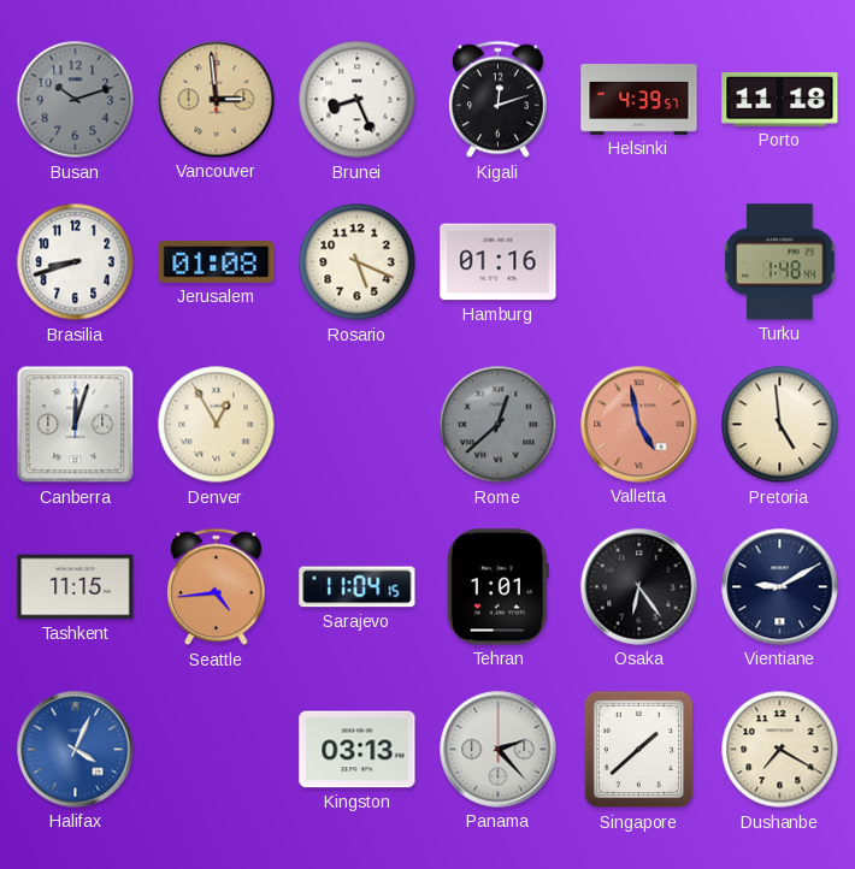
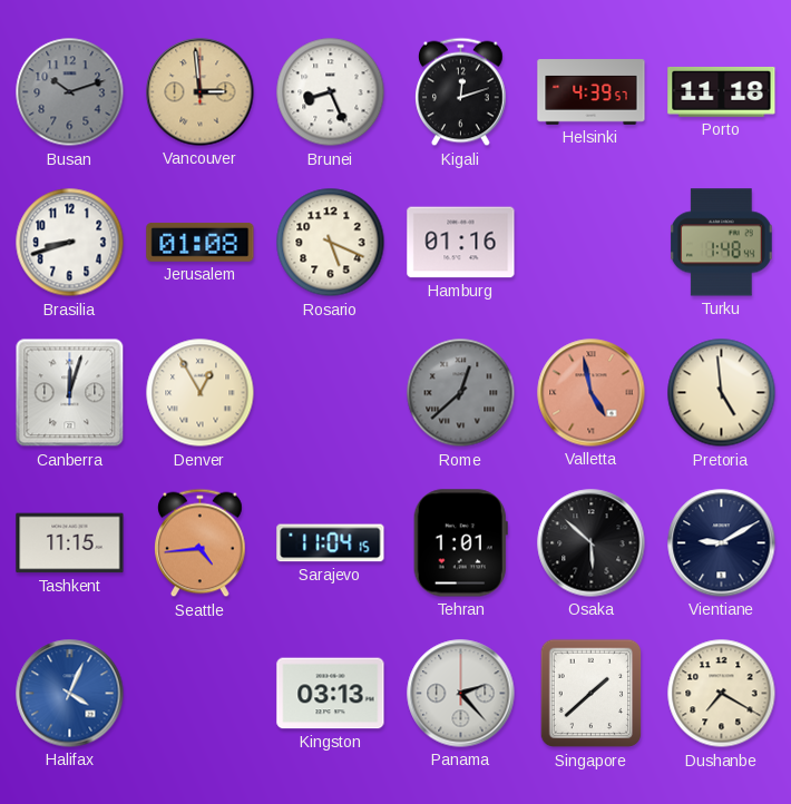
Osaka: 6:24 -> 5:52
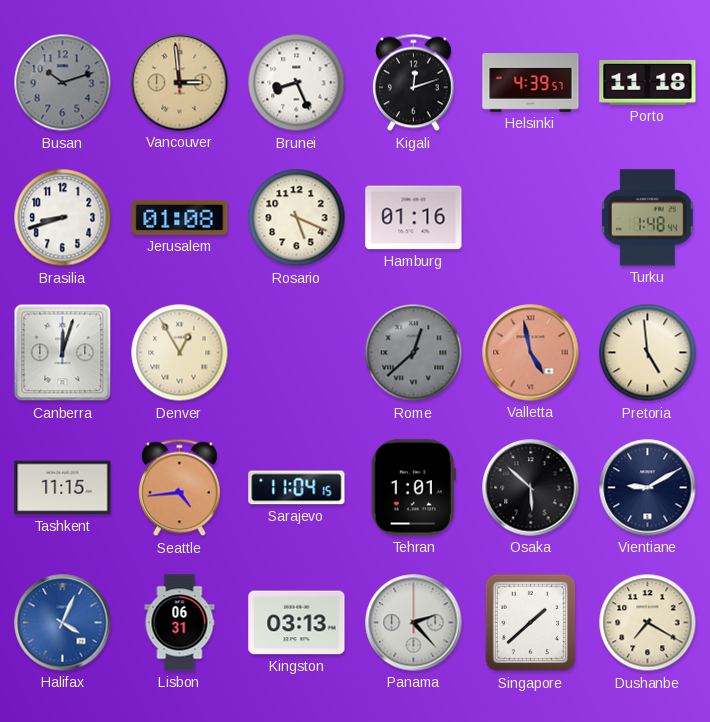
Lisbon: none -> 06:31
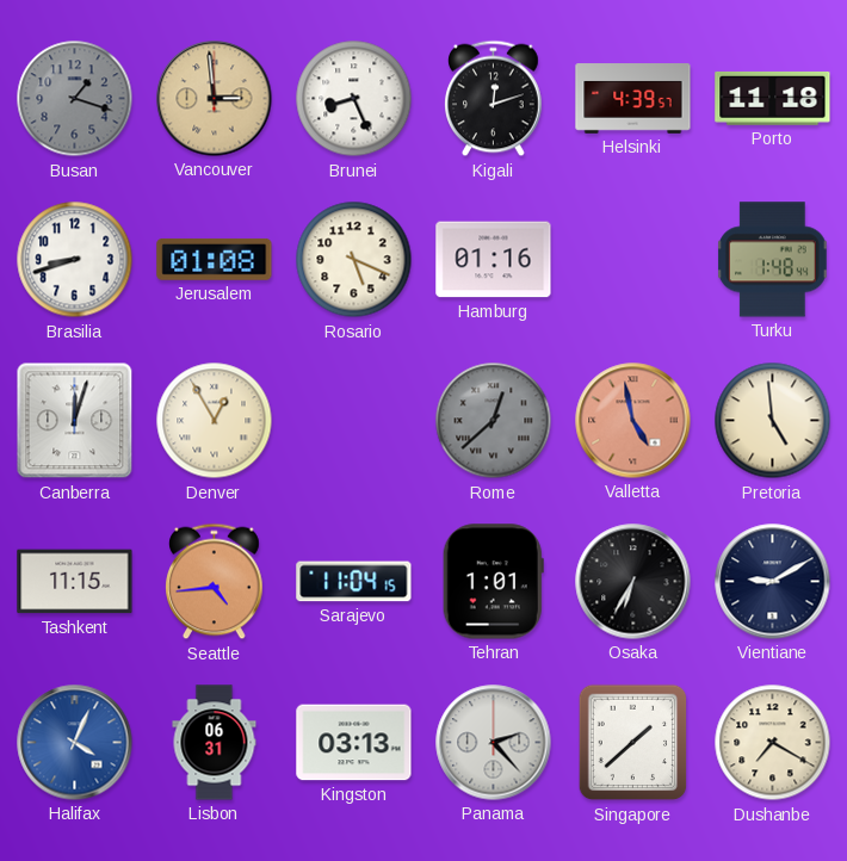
Busan: 10:12 -> 1:18
Osaka: 5:52 -> 6:35
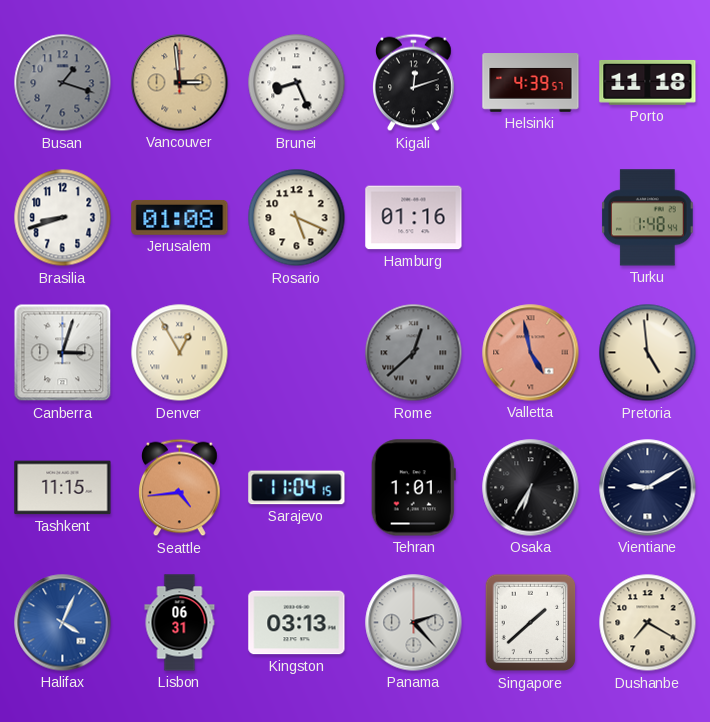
Canberra: 12:03 -> 3:03
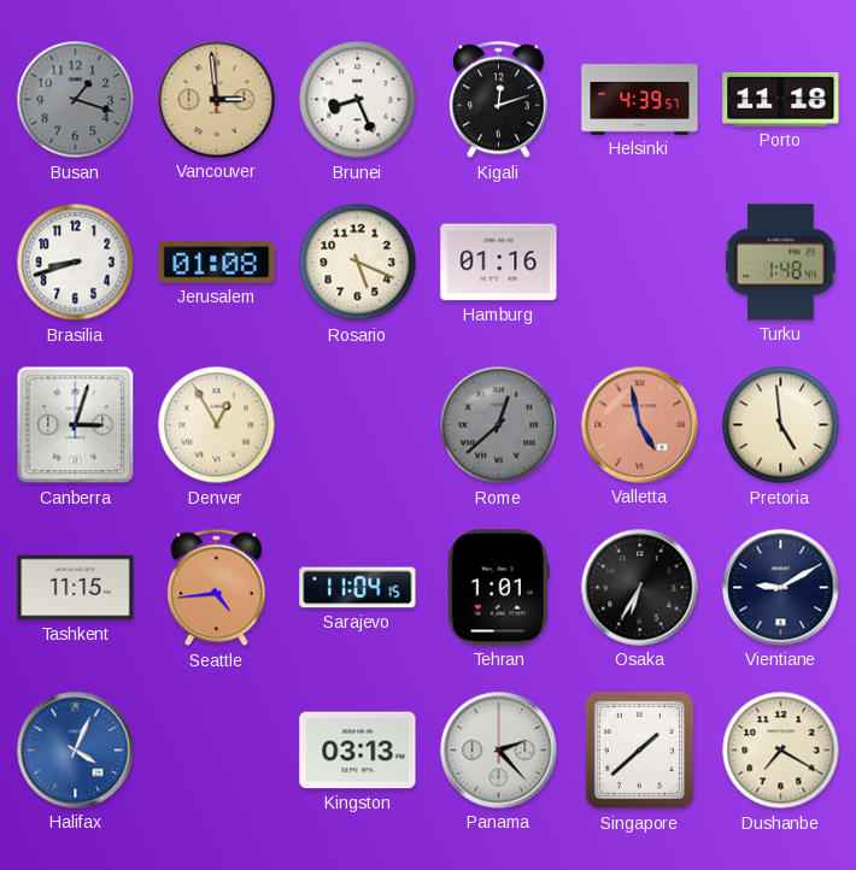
Lisbon: 06:31 -> none
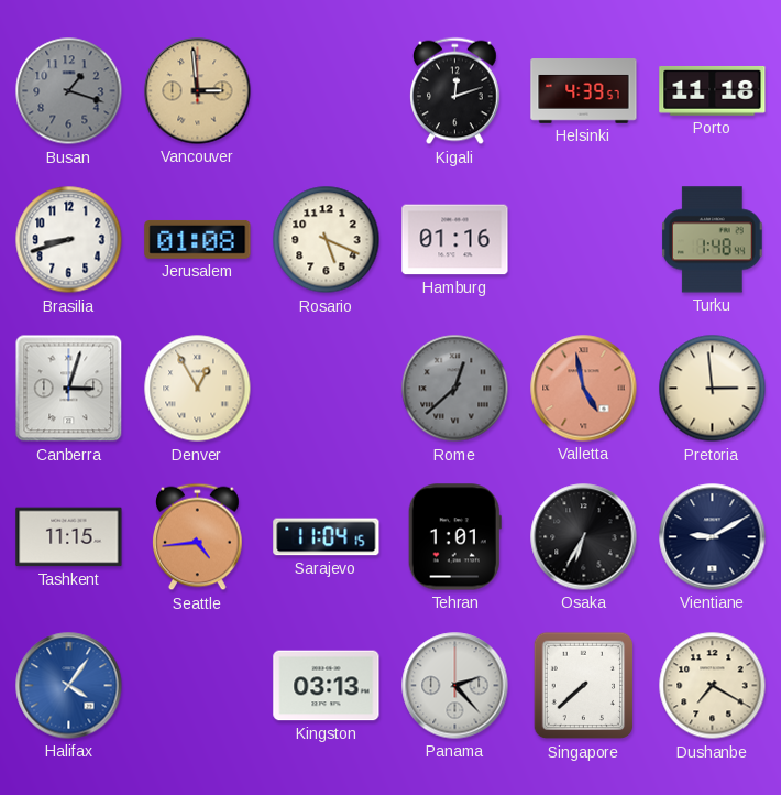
Brunei: 8:26 -> none
Pretoria: 4:59 -> 2:59
Halifax: 4:04 -> 4:06
Singapore: 1:38 -> 7:38
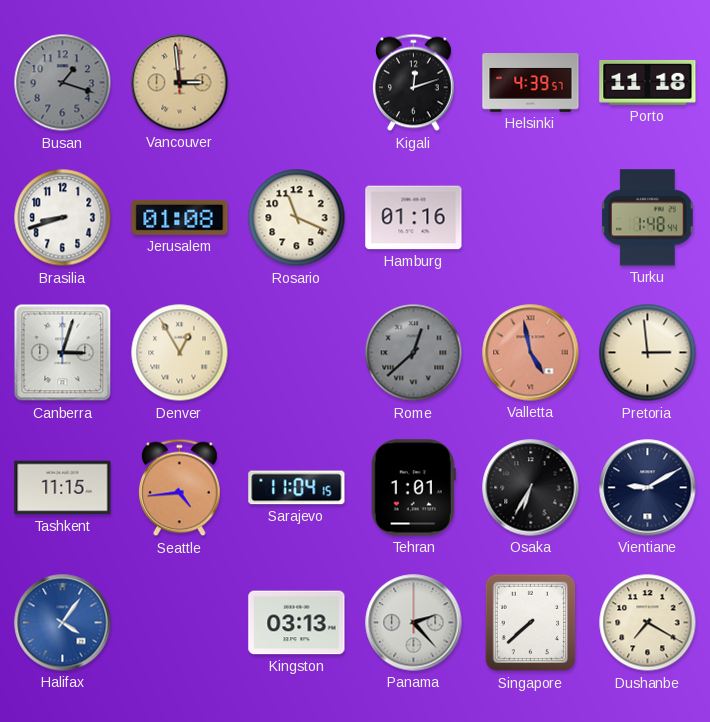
Rosario: 5:19 -> 11:19
